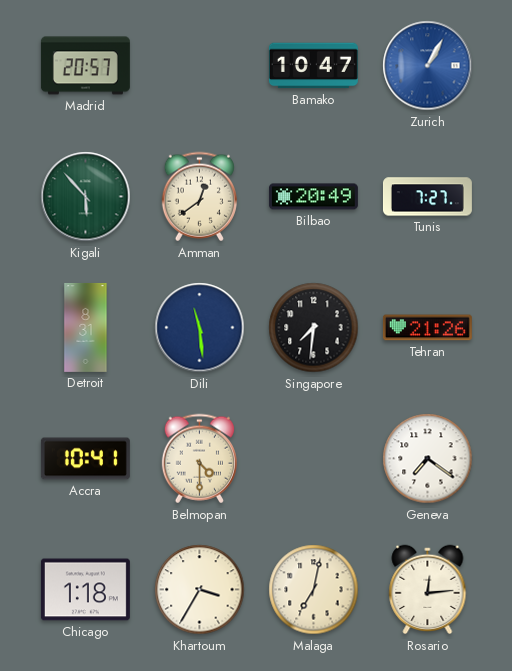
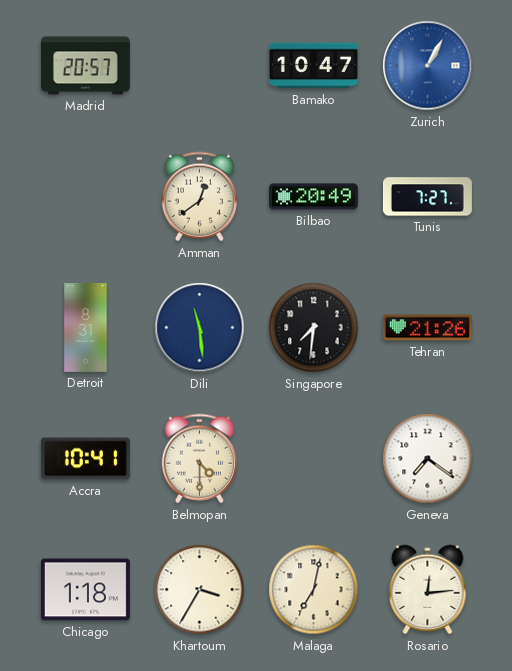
Kigali: 5:53 -> none
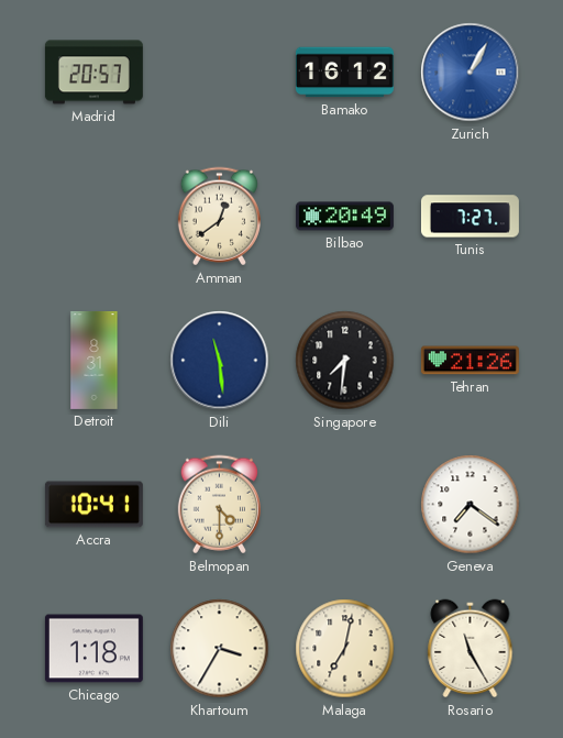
Bamako: 10:47 -> 16:12
Rosario: 12:14 -> 11:25
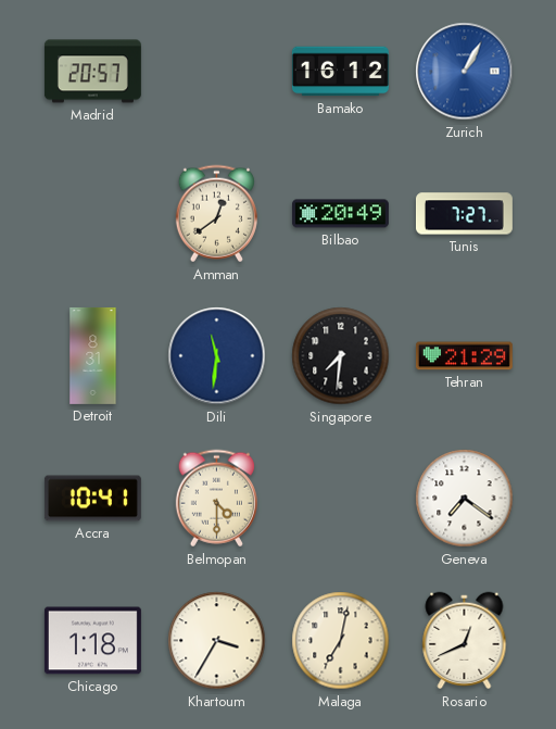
Dili: 11:29 -> 11:31
Tehran: 21:26 -> 21:29
Rosario: 11:25 -> 12:41
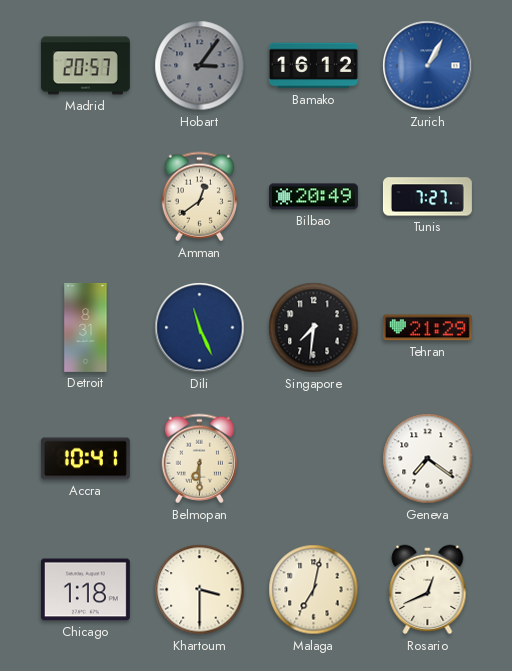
Hobart: none -> 3:06
Dili: 11:31 -> 11:26
Belmopan: 4:30 -> 6:30
Khartoum: 3:35 -> 3:30
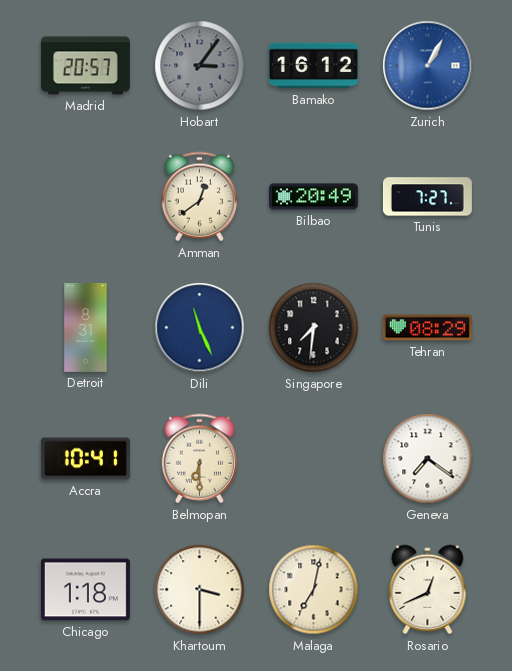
Tehran: 21:29 -> 08:29
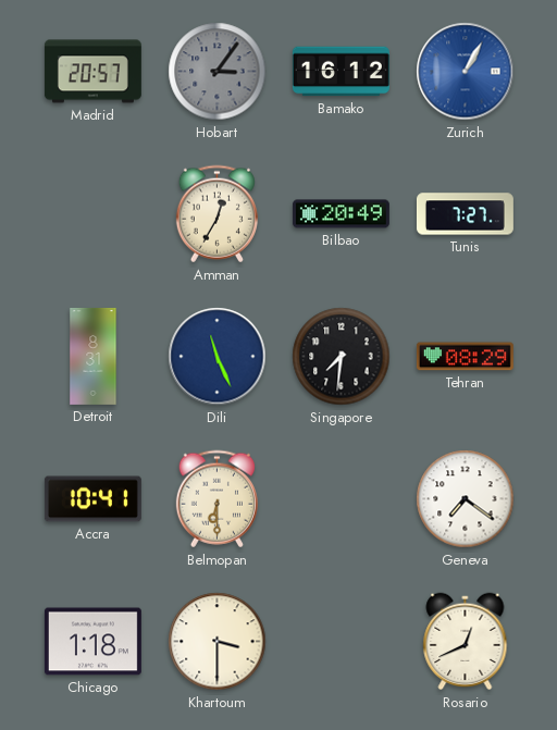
Amman: 12:39 -> 12:35
Malaga: 7:02 -> none
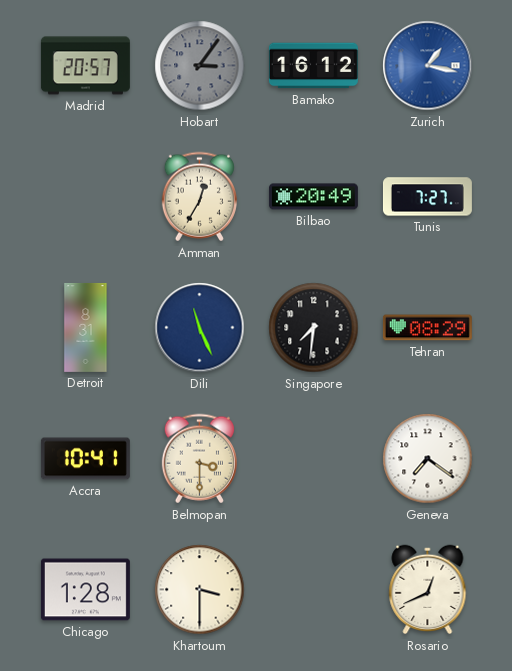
Zurich: 1:05 -> 1:17
Belmopan: 6:30 -> 3:30
Chicago: 1:18 -> 1:28
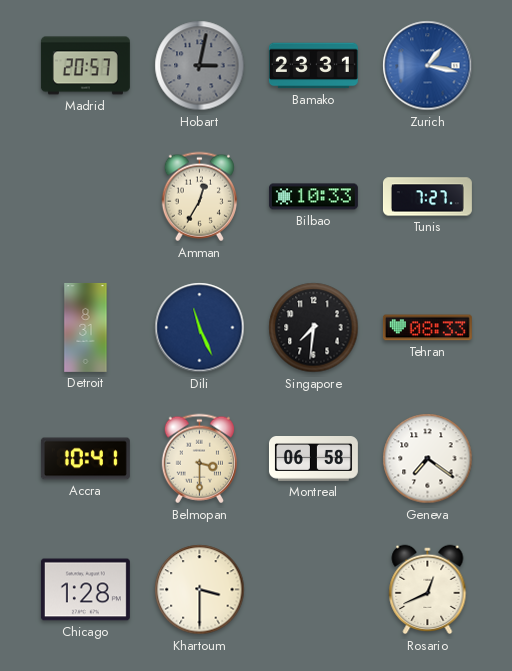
Hobart: 3:06 -> 3:02
Bamako: 16:12 -> 23:31
Bilbao: 20:49 -> 10:33
Tehran: 08:29 -> 08:33
Montreal: none -> 06:58
